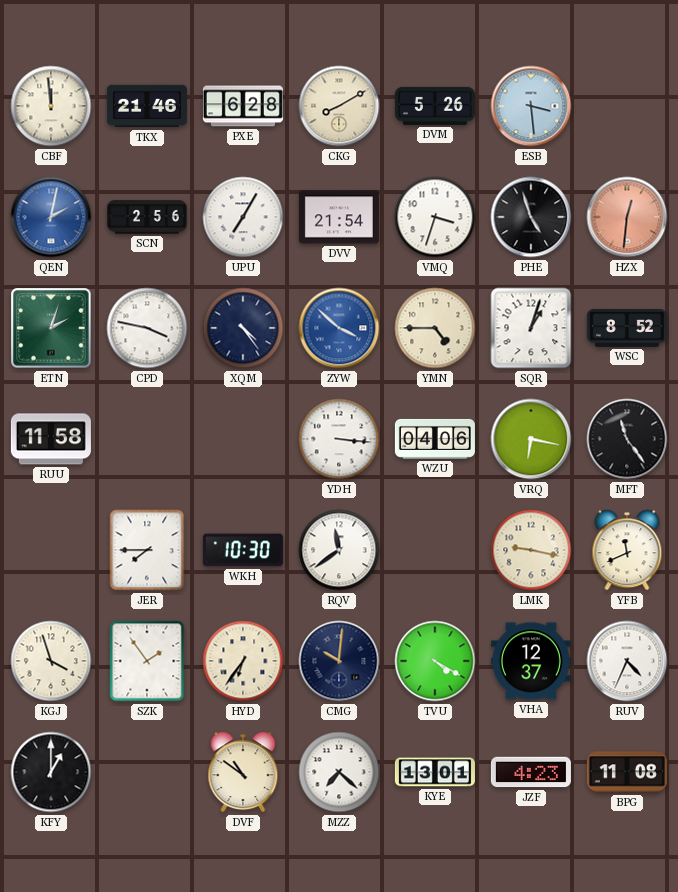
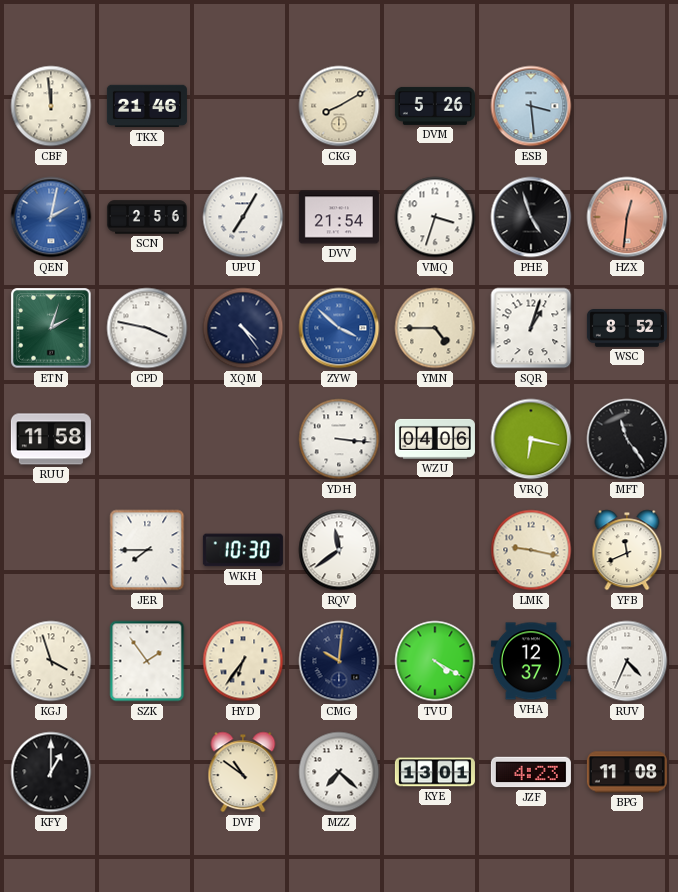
PXE: 6:28 -> none
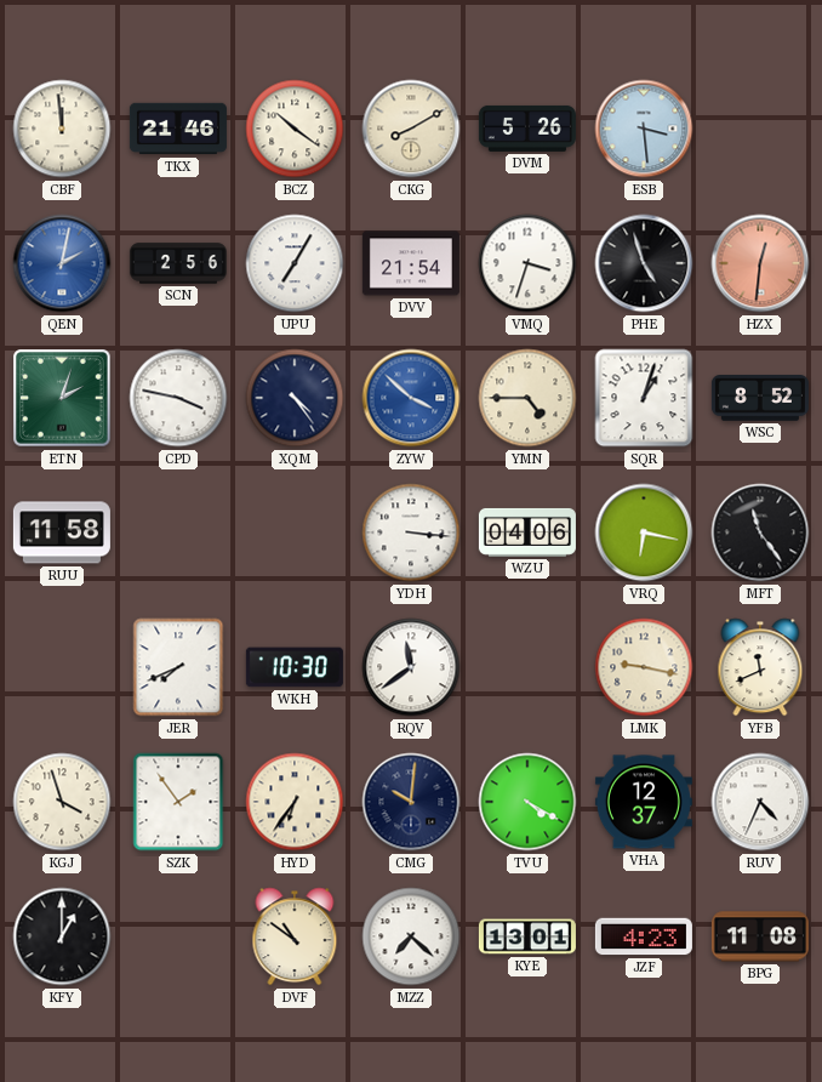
BCZ: none -> 10:21
JER: 7:45 -> 7:41
